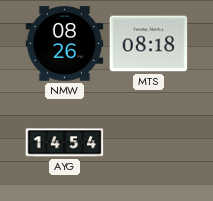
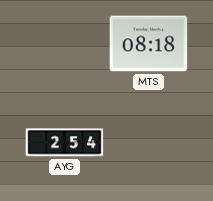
NMW: 08:26 -> none
AYG: 14:54 -> 2:54
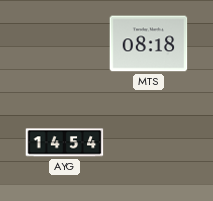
AYG: 2:54 -> 14:54
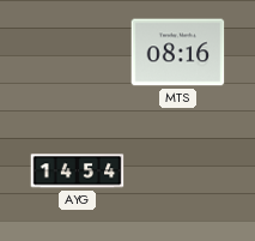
MTS: 08:18 -> 08:16
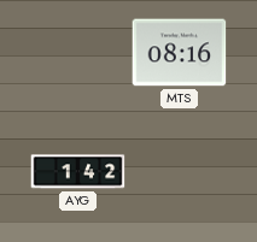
AYG: 14:54 -> 1:42
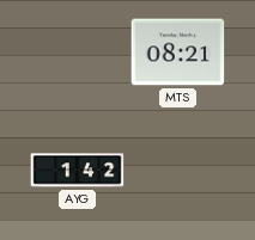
MTS: 08:16 -> 08:21
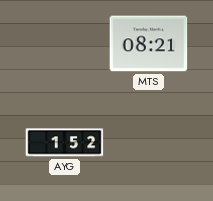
AYG: 1:42 -> 1:52
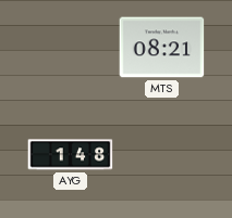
AYG: 1:52 -> 1:48
